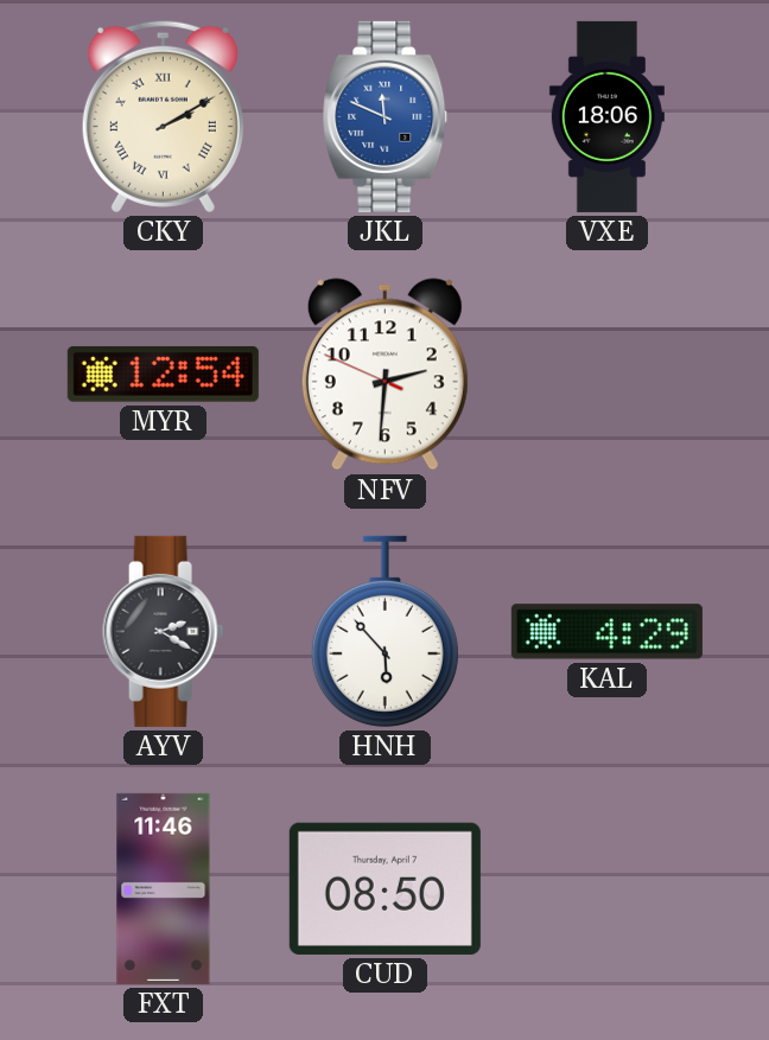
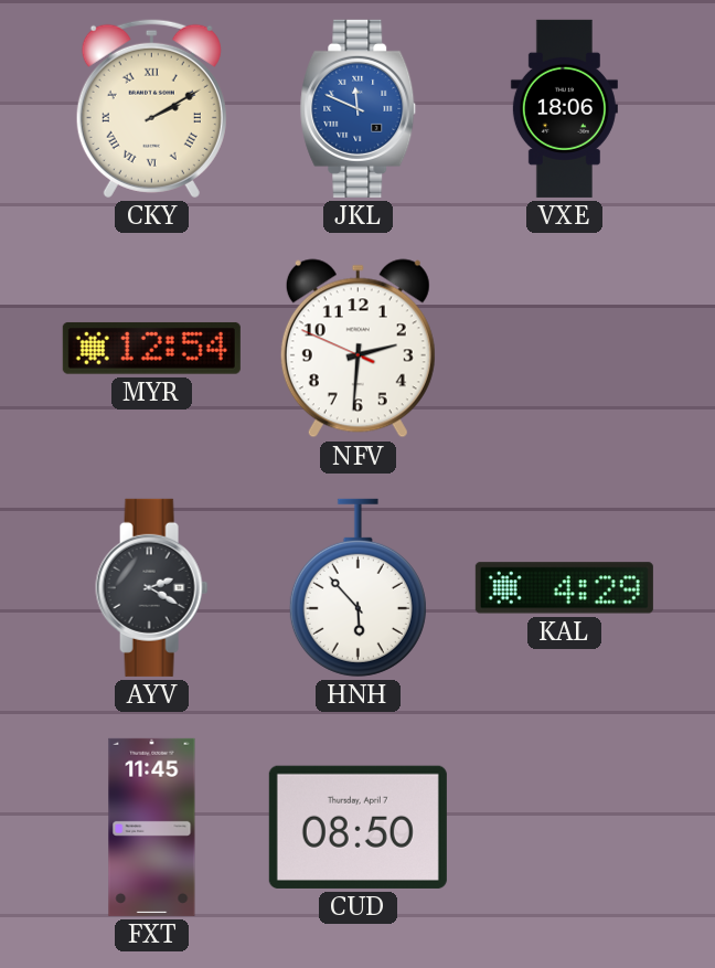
FXT: 11:46 -> 11:45
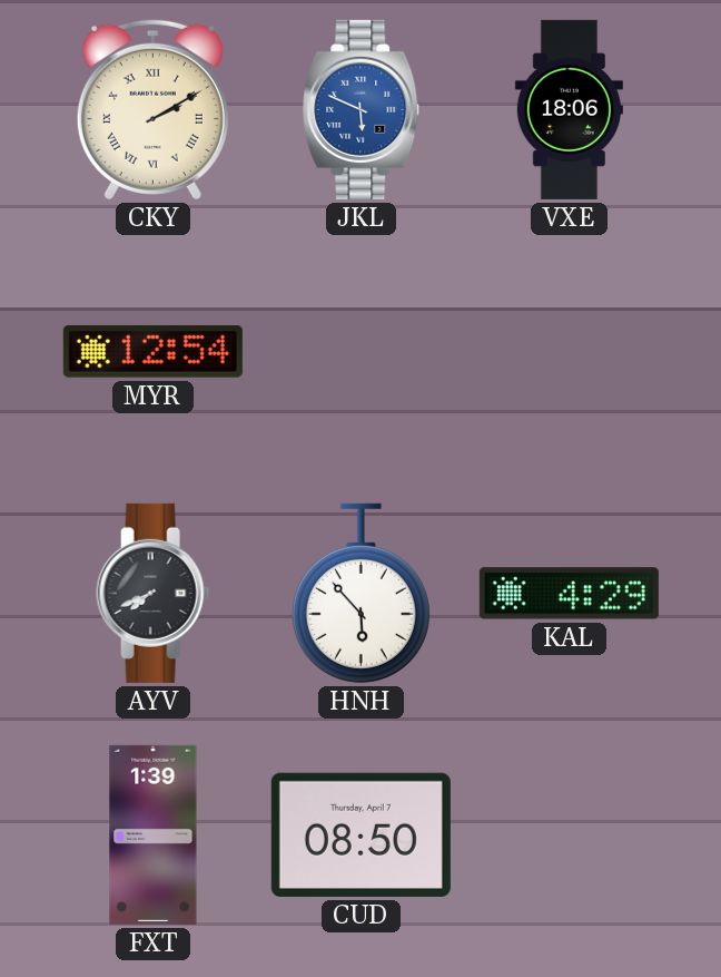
JKL: 11:49 -> 5:49
NFV: 2:30 -> none
AYV: 2:20 -> 7:41
FXT: 11:45 -> 1:39
